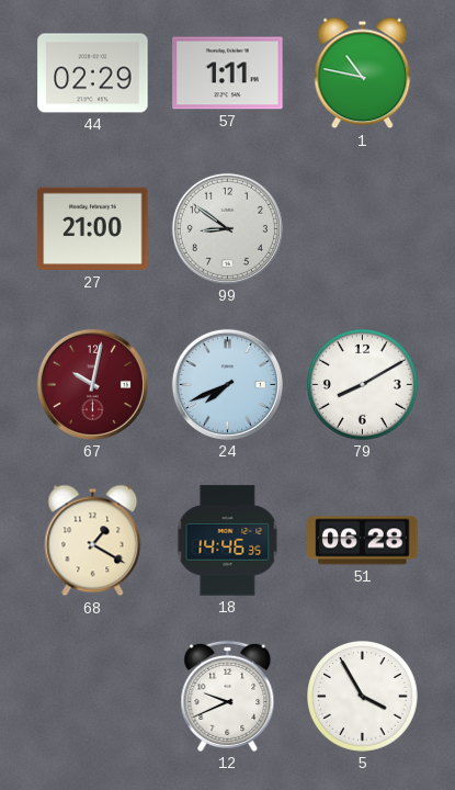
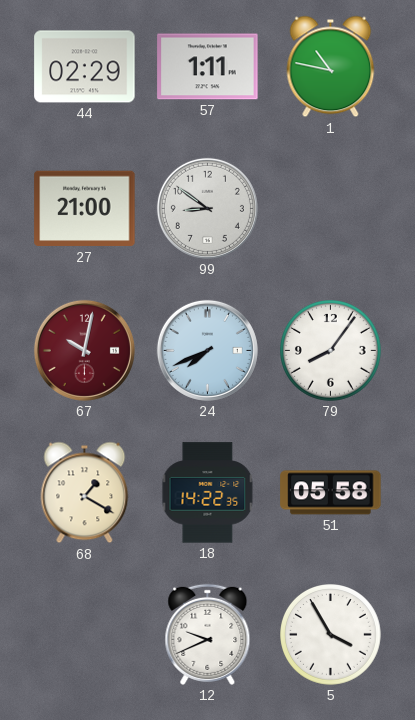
79: 8:10 -> 8:06
18: 14:46 -> 14:22
51: 06:28 -> 05:58
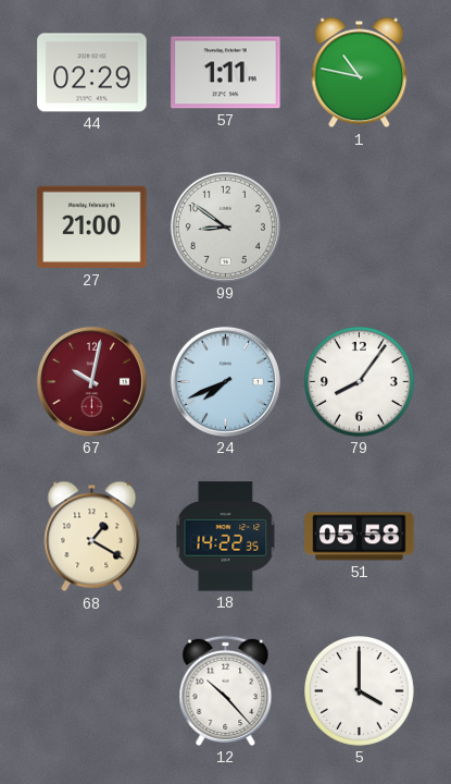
12: 9:41 -> 10:23
5: 3:55 -> 4:00
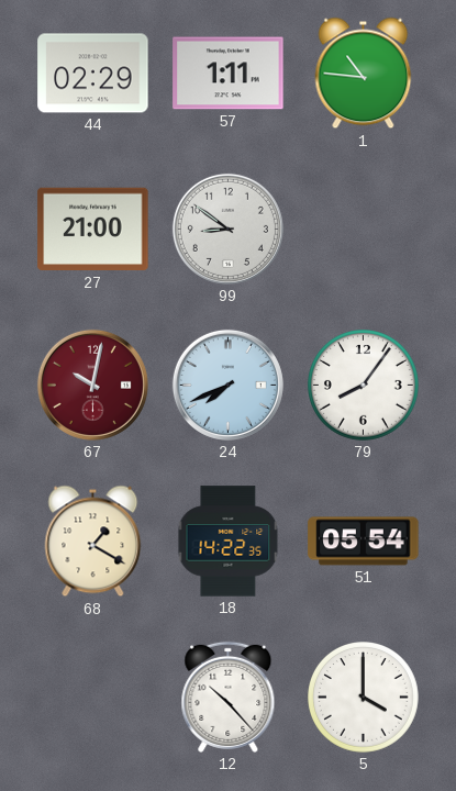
1: 10:47 -> 10:46
51: 05:58 -> 05:54
